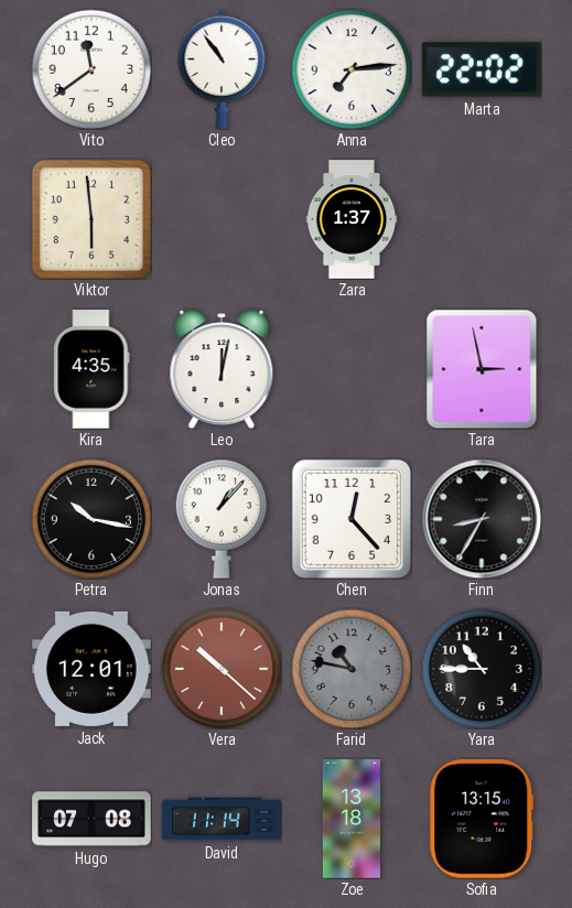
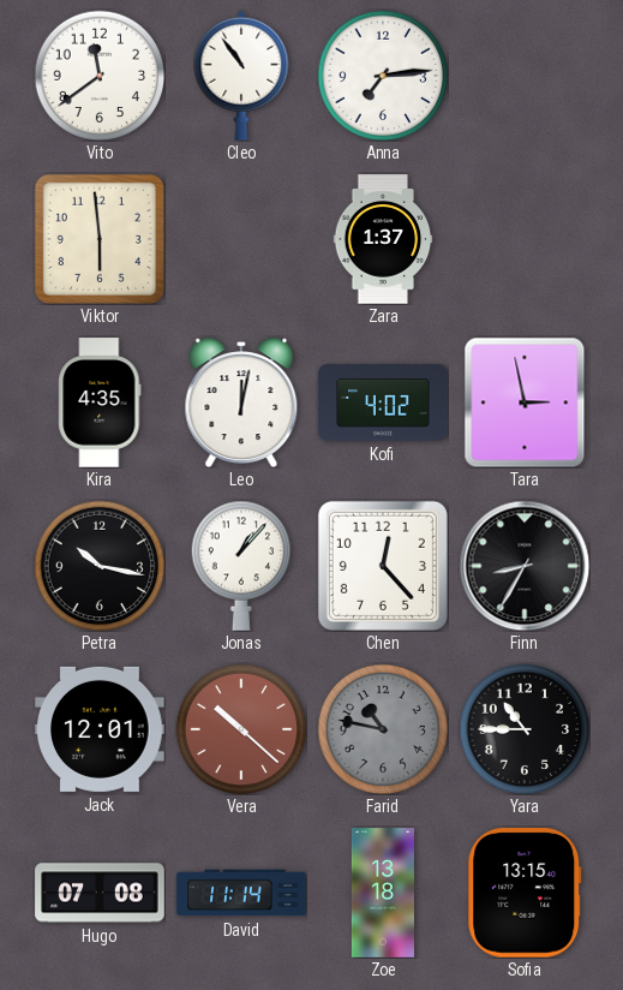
Marta: 22:02 -> none
Kofi: none -> 4:02
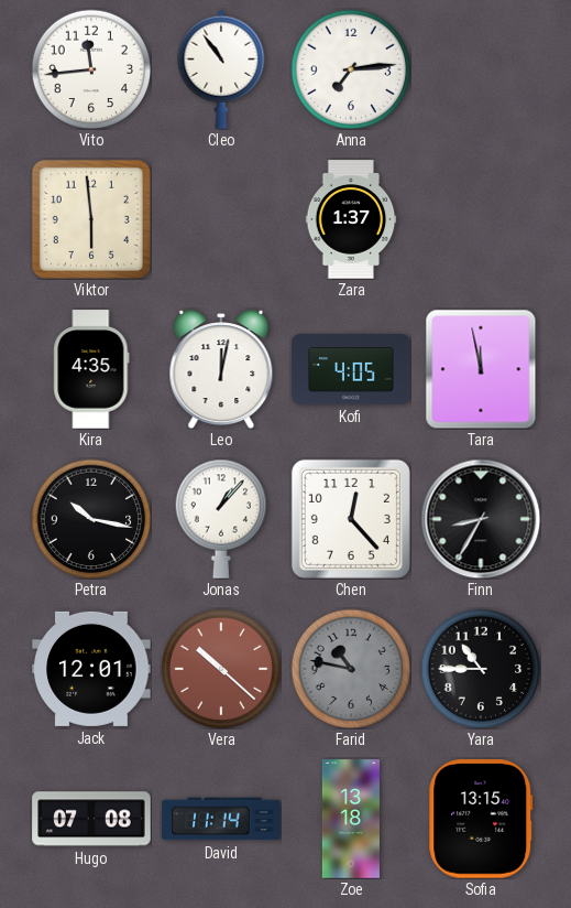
Vito: 11:39 -> 11:44
Kofi: 4:02 -> 4:05
Tara: 2:58 -> 11:58
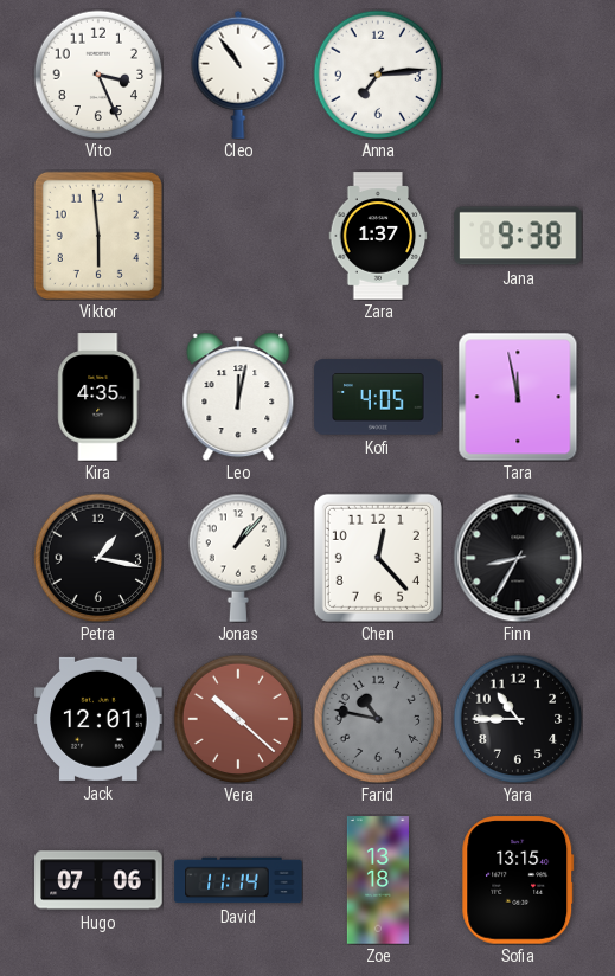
Vito: 11:44 -> 3:26
Jana: none -> 9:38
Petra: 10:17 -> 1:17
Hugo: 07:08 -> 07:06
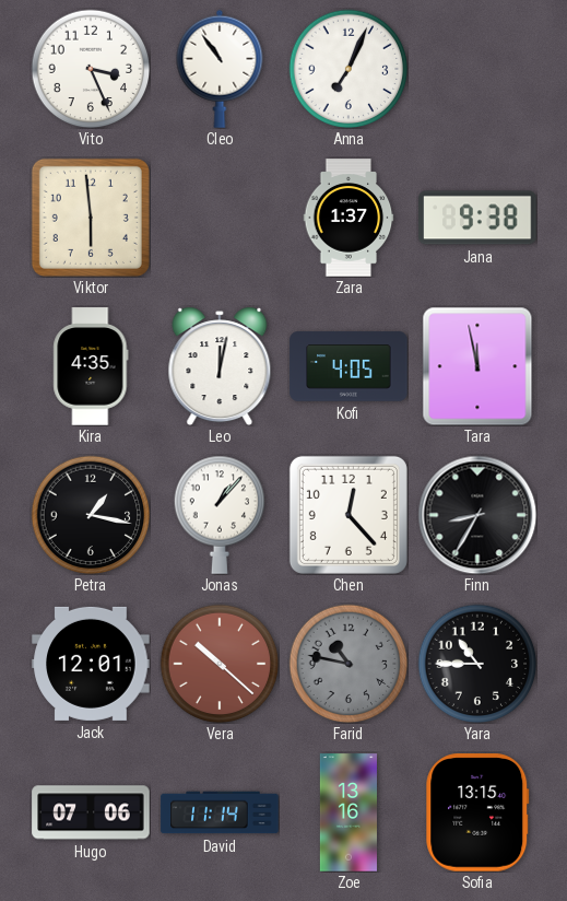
Anna: 7:14 -> 7:04
Zoe: 13:18 -> 13:16
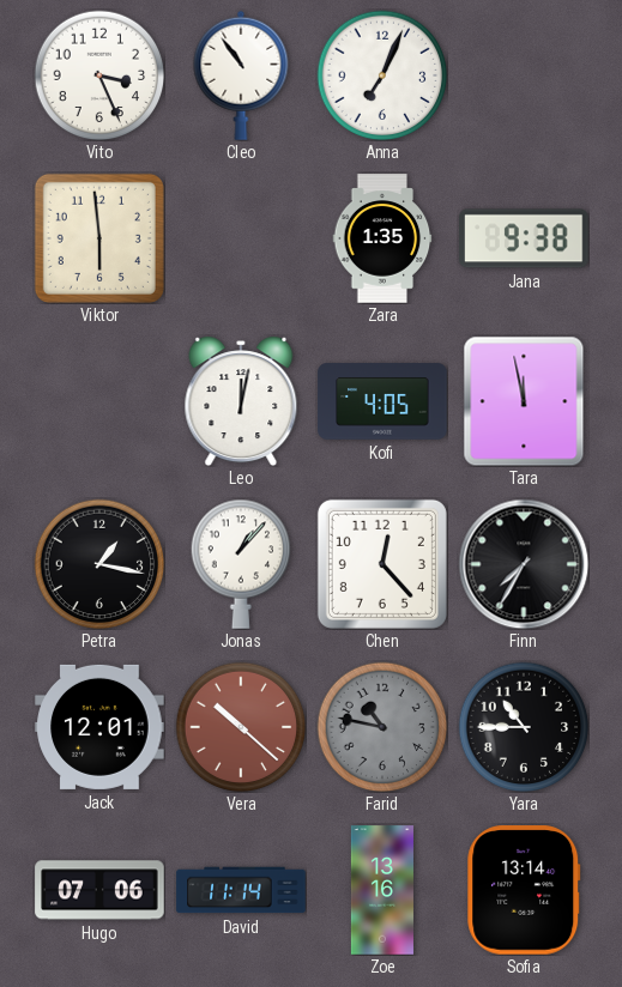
Zara: 1:37 -> 1:35
Kira: 4:35 -> none
Finn: 8:35 -> 7:35
Sofia: 13:15 -> 13:14
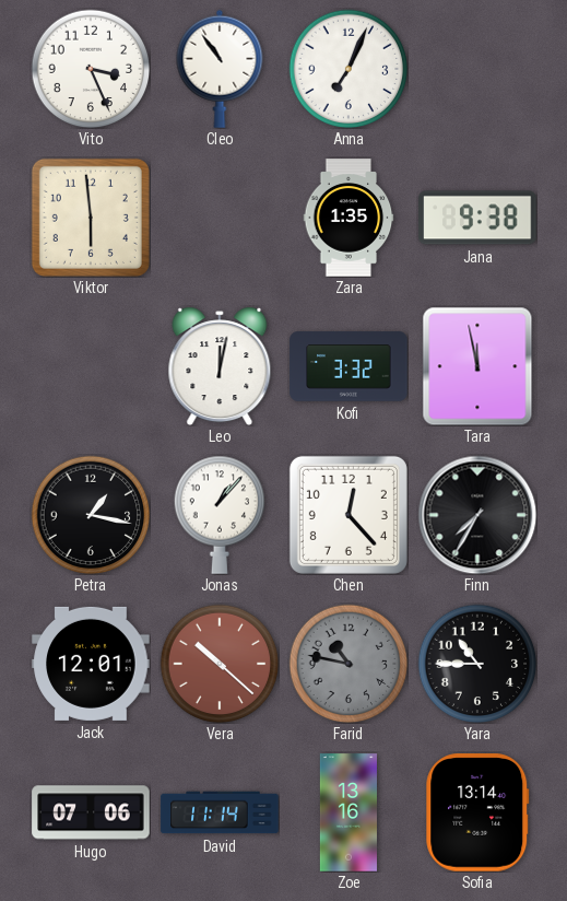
Kofi: 4:05 -> 3:32
